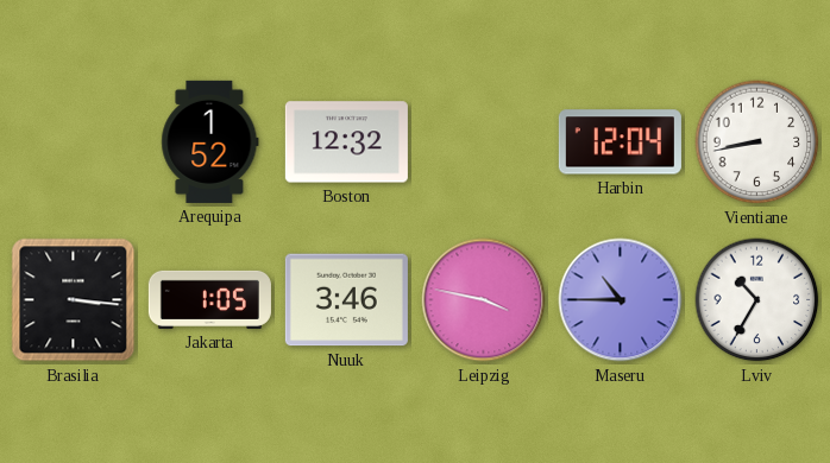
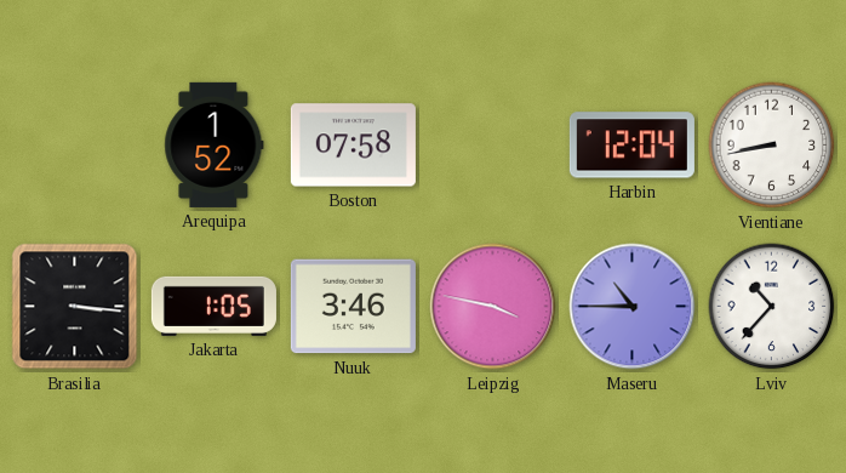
Boston: 12:32 -> 07:58
Lviv: 10:35 -> 10:37
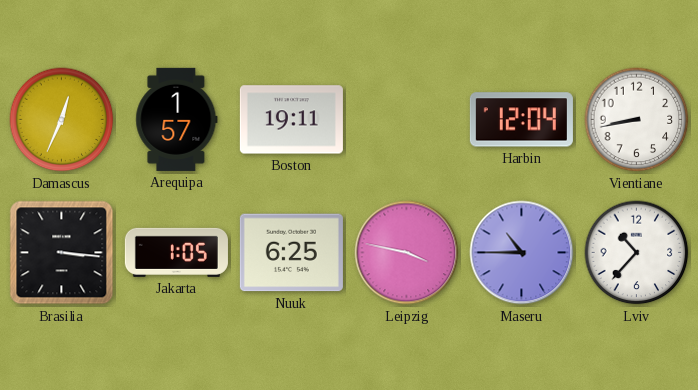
Damascus: none -> 12:34
Arequipa: 1:52 -> 1:57
Boston: 07:58 -> 19:11
Nuuk: 3:46 -> 6:25
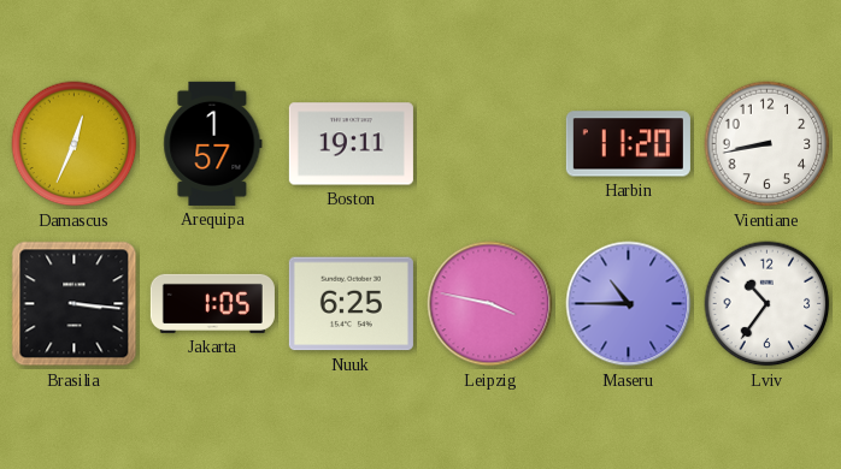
Harbin: 12:04 -> 11:20
Lviv: 10:37 -> 10:36
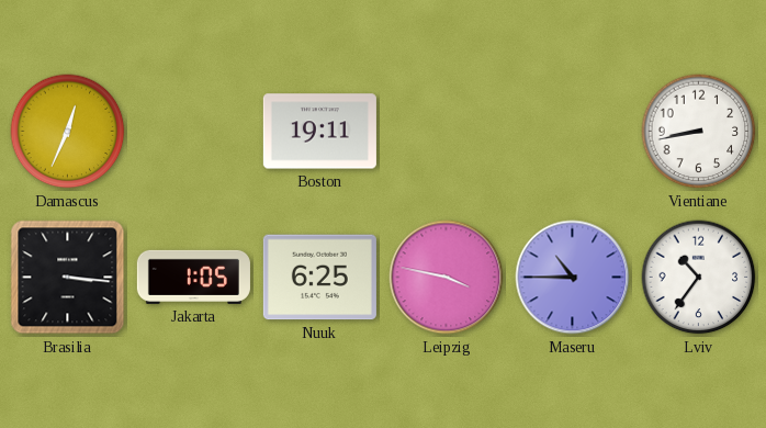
Arequipa: 1:57 -> none
Harbin: 11:20 -> none
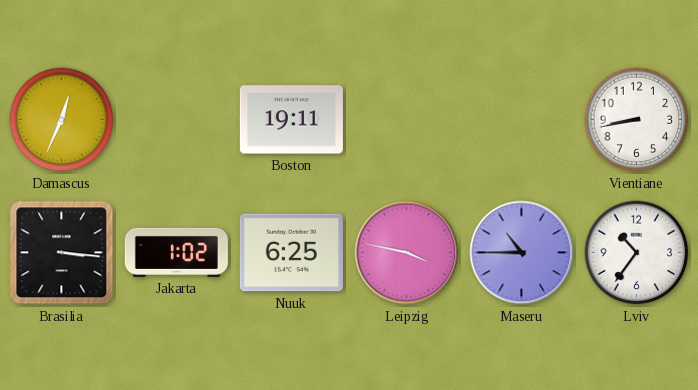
Jakarta: 1:05 -> 1:02
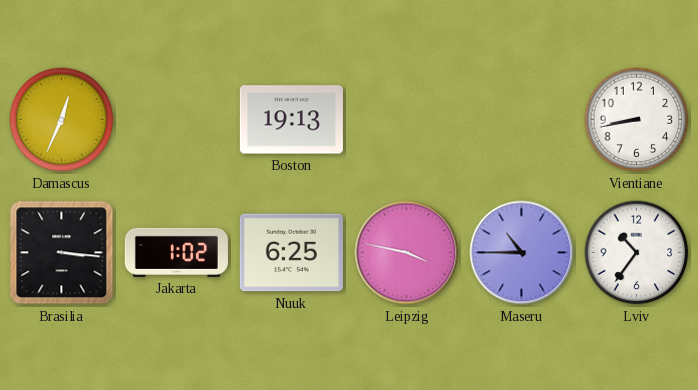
Boston: 19:11 -> 19:13
